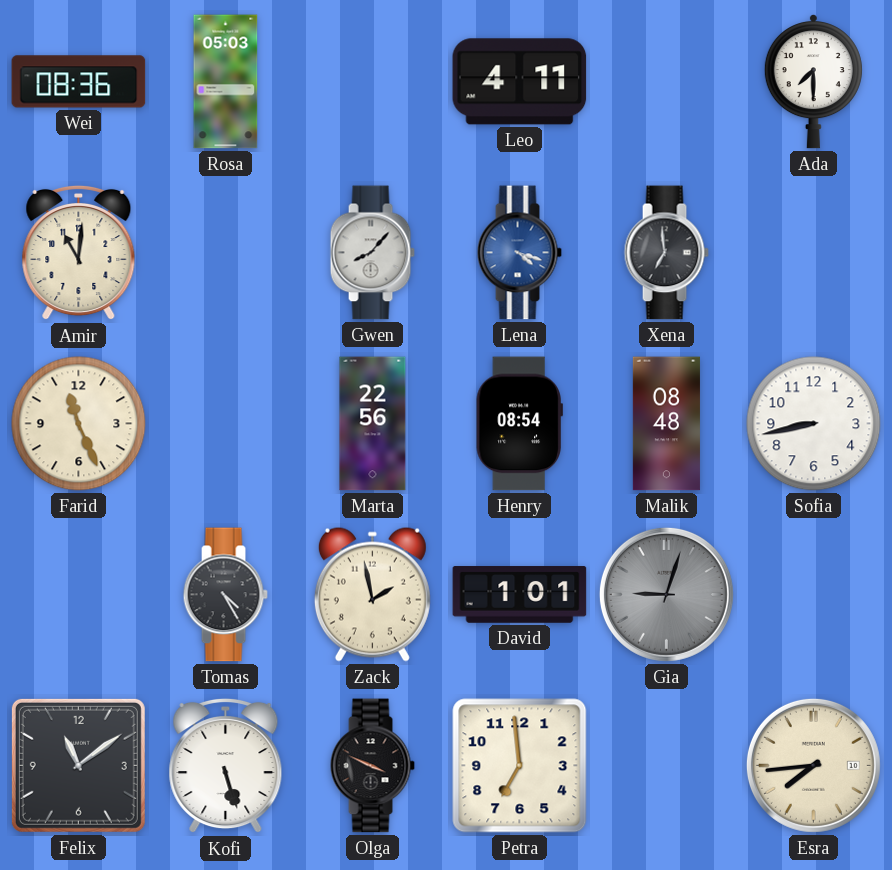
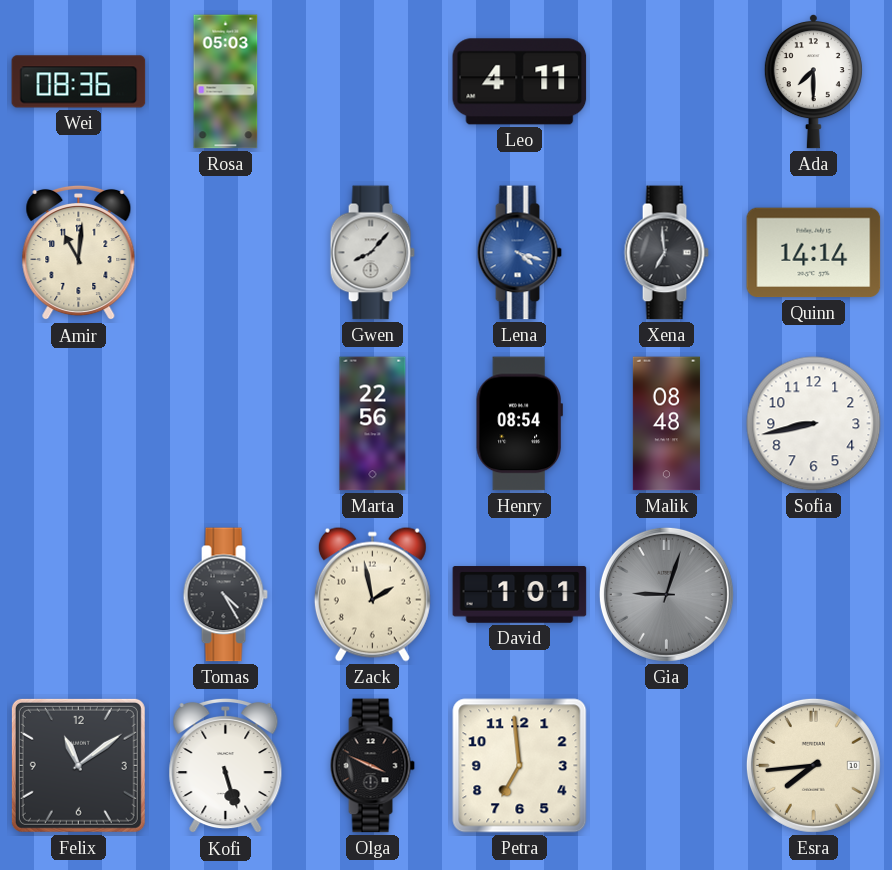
Quinn: none -> 14:14
Farid: 11:26 -> none
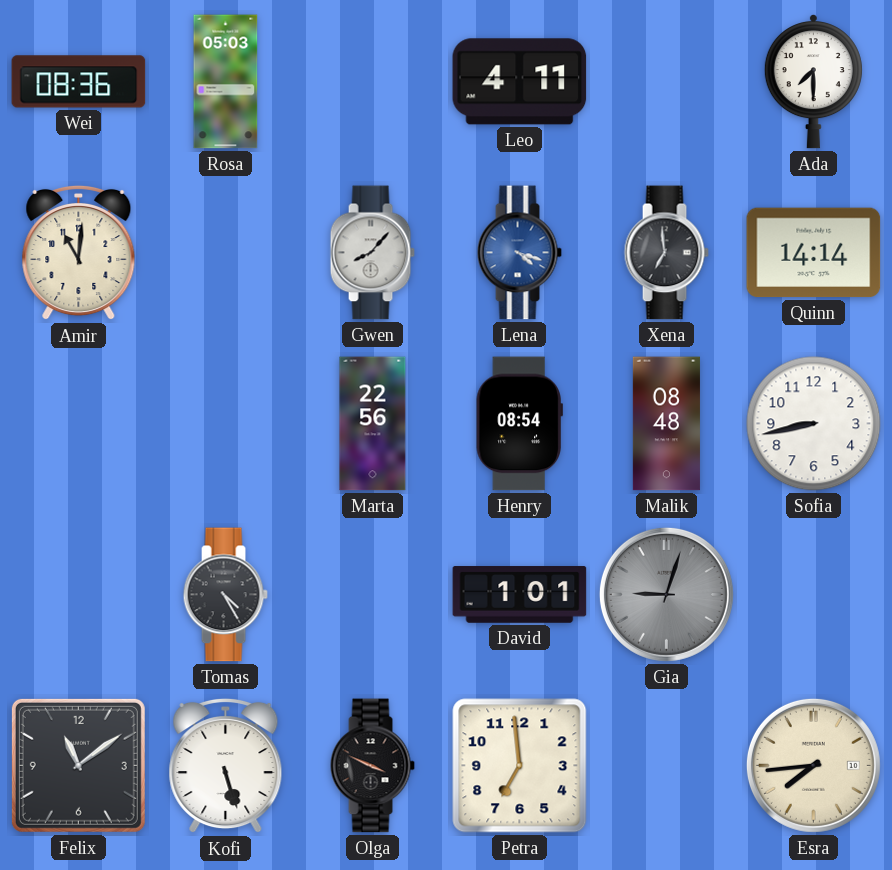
Zack: 1:58 -> none
